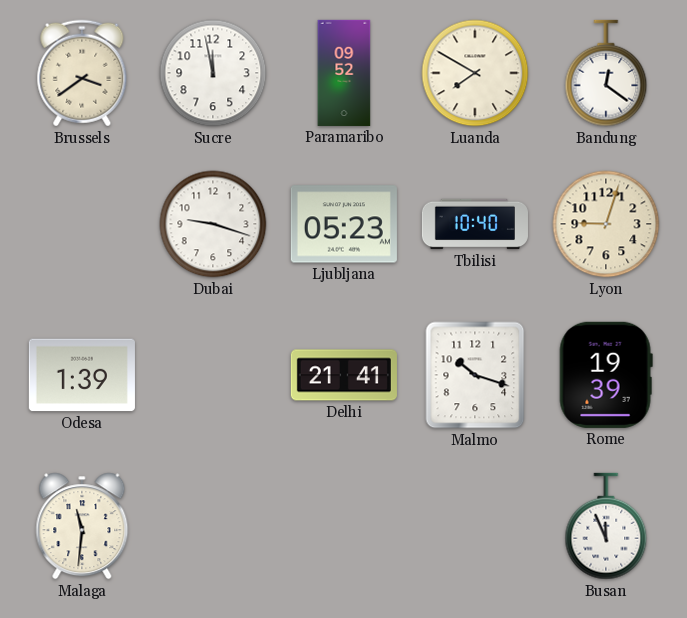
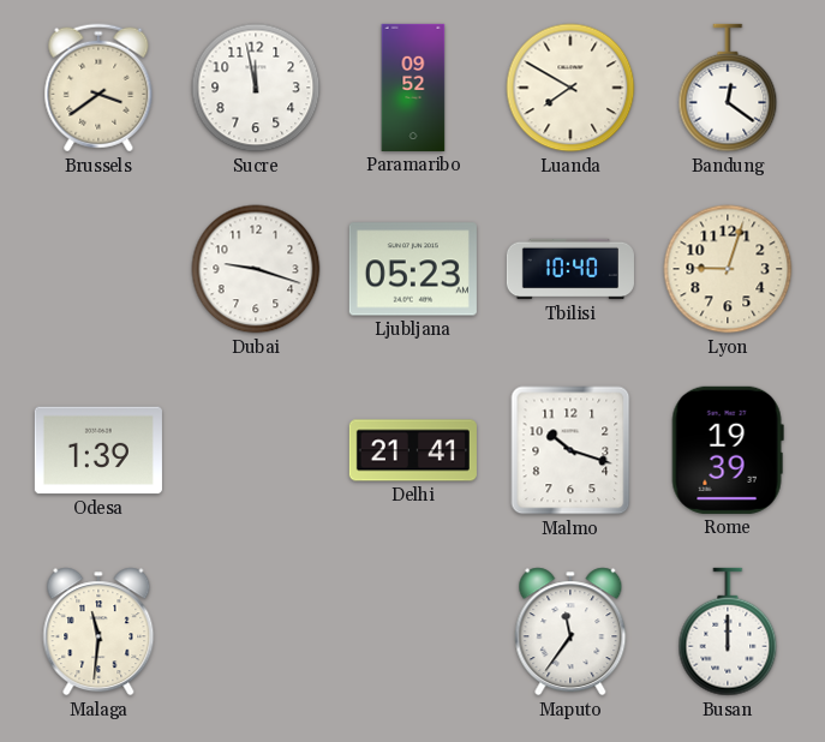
Maputo: none -> 11:36
Busan: 11:56 -> 12:00
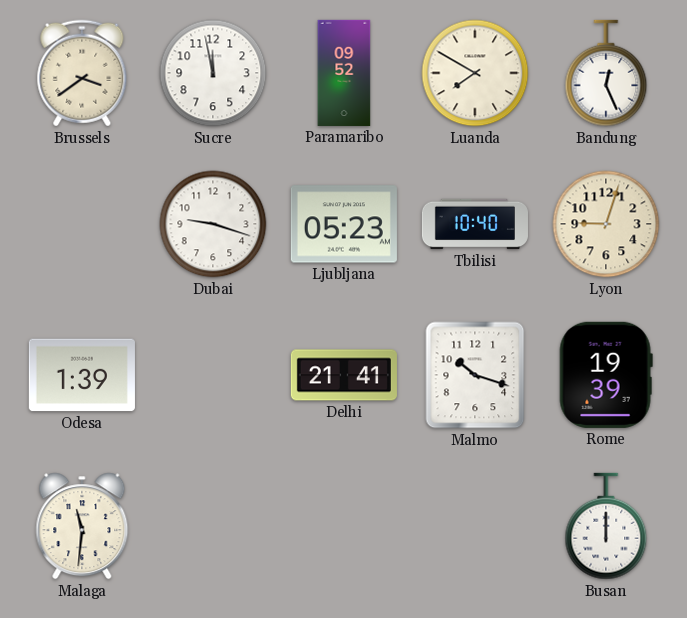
Bandung: 12:21 -> 12:26
Maputo: 11:36 -> none
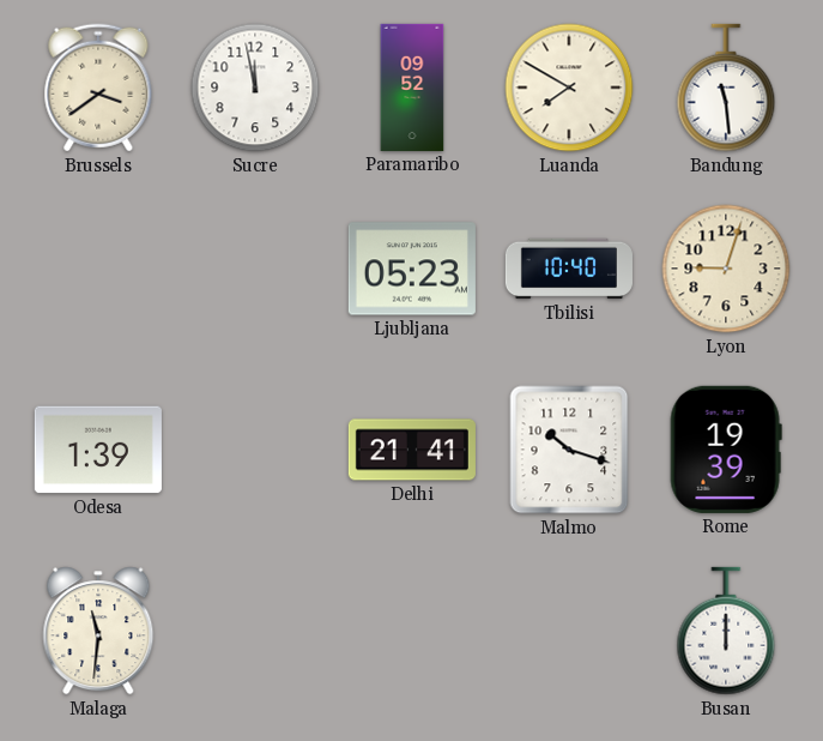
Bandung: 12:26 -> 11:29
Dubai: 9:18 -> none
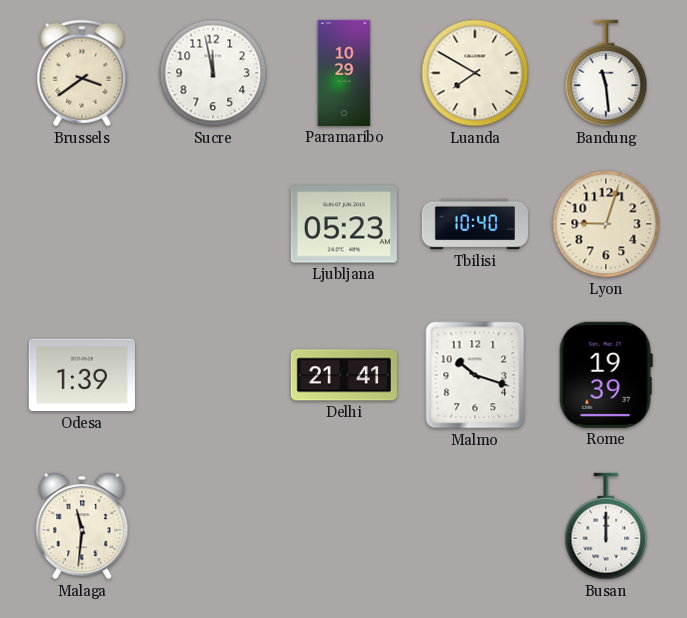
Paramaribo: 09:52 -> 10:29
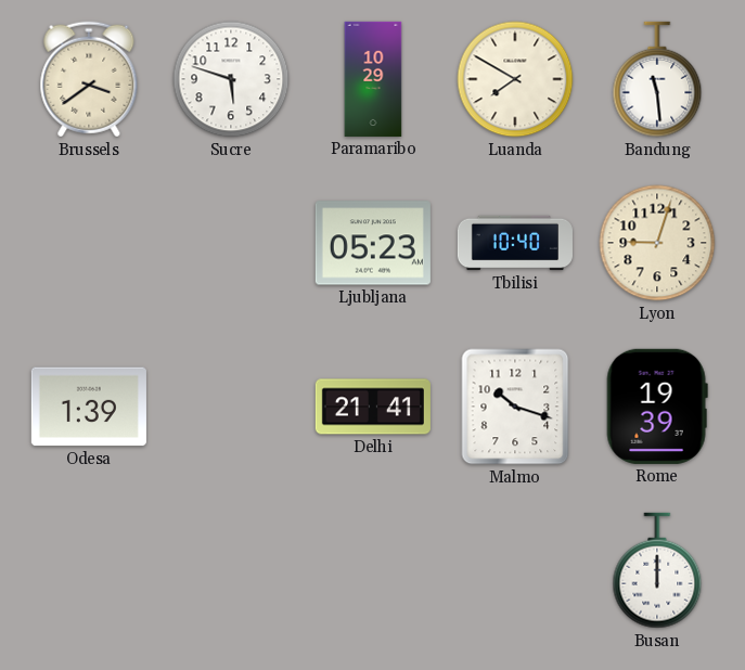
Sucre: 11:58 -> 5:48
Malaga: 11:31 -> none
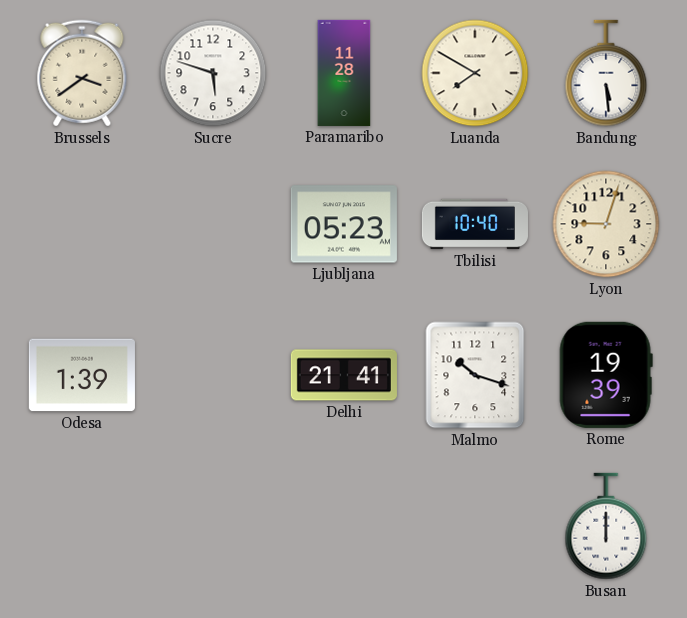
Paramaribo: 10:29 -> 11:28
Bandung: 11:29 -> 5:29
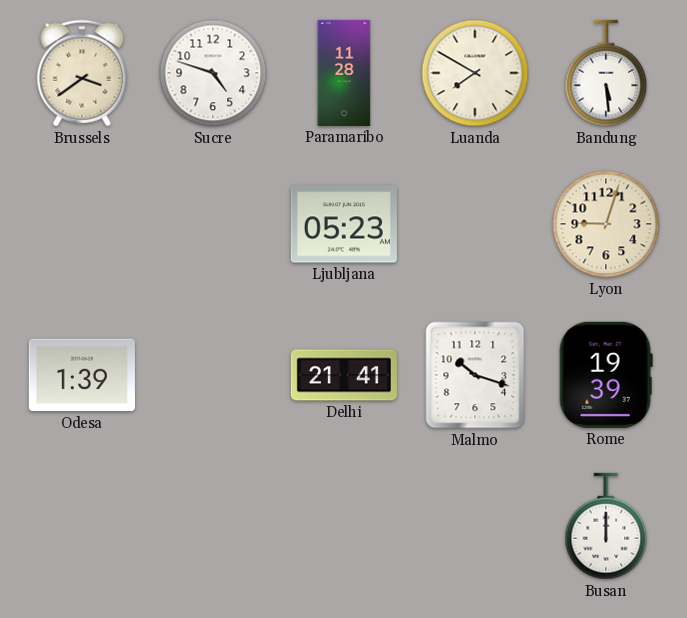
Sucre: 5:48 -> 4:48
Tbilisi: 10:40 -> none
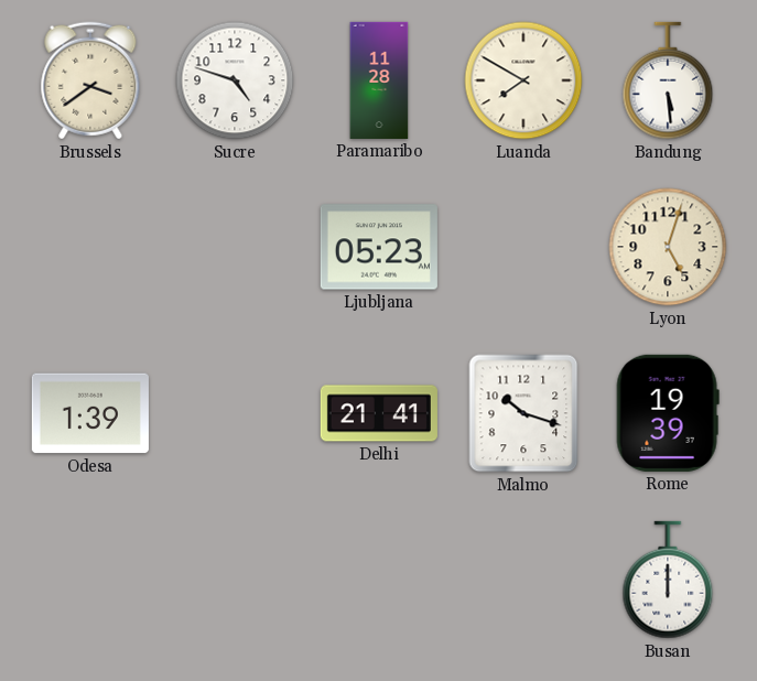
Lyon: 9:03 -> 5:03
